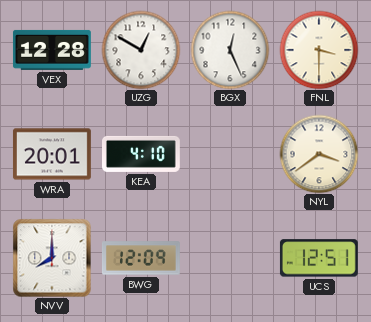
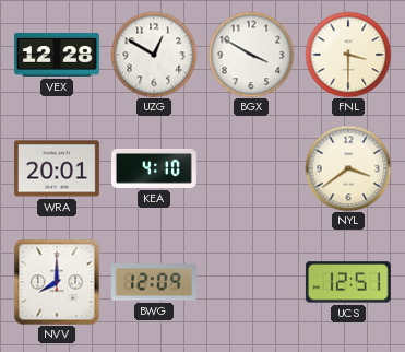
BGX: 12:26 -> 3:50
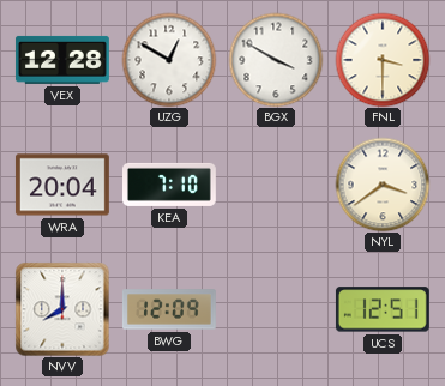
WRA: 20:01 -> 20:04
KEA: 4:10 -> 7:10
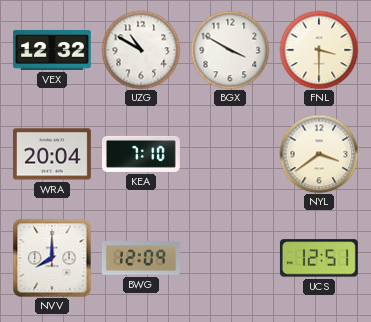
VEX: 12:28 -> 12:32
UZG: 12:50 -> 10:50
